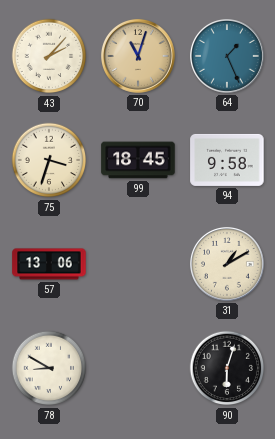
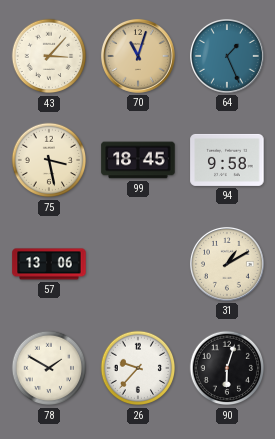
43: 2:07 -> 3:07
75: 3:33 -> 3:28
78: 8:50 -> 1:50
26: none -> 9:37
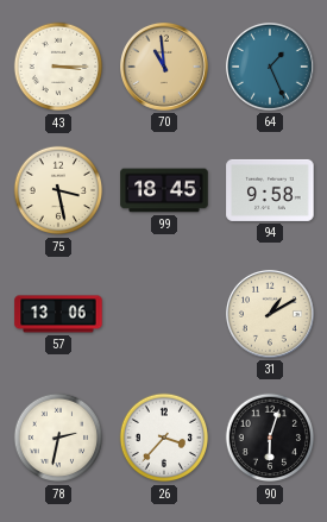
43: 3:07 -> 3:15
70: 11:03 -> 10:59
78: 1:50 -> 2:32
26: 9:37 -> 3:37
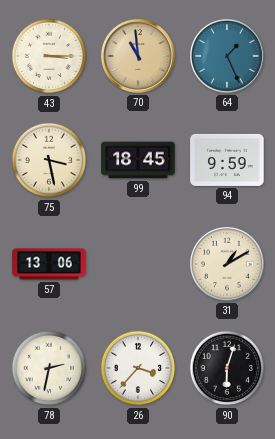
94: 9:58 -> 9:59
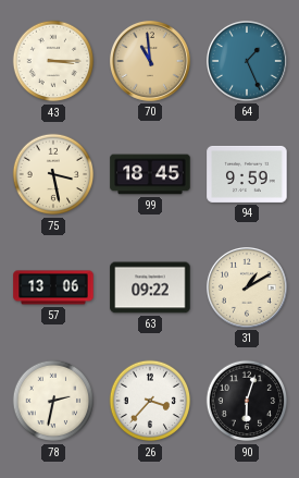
63: none -> 09:22
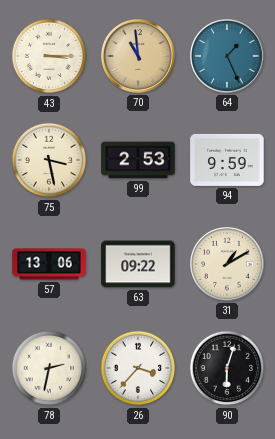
99: 18:45 -> 2:53
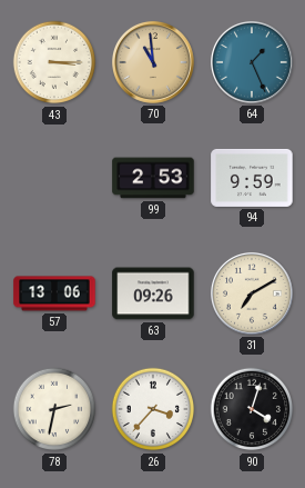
75: 3:28 -> none
63: 09:22 -> 09:26
31: 1:10 -> 7:10
90: 6:03 -> 4:03
